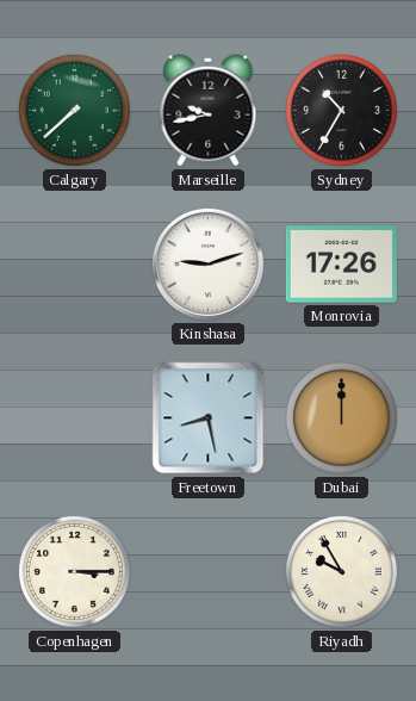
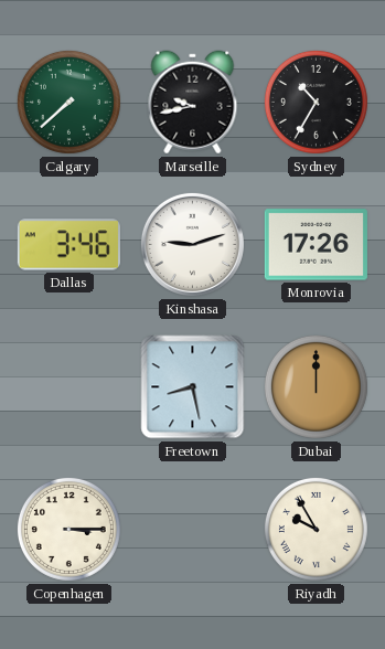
Dallas: none -> 3:46
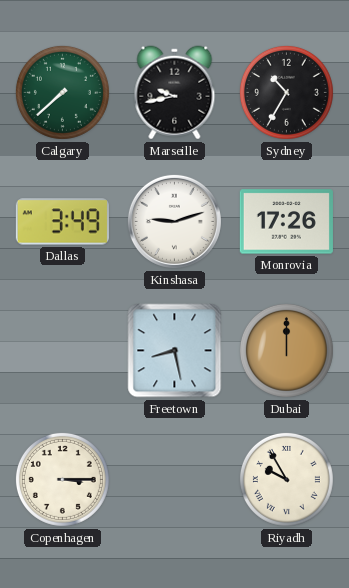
Dallas: 3:46 -> 3:49
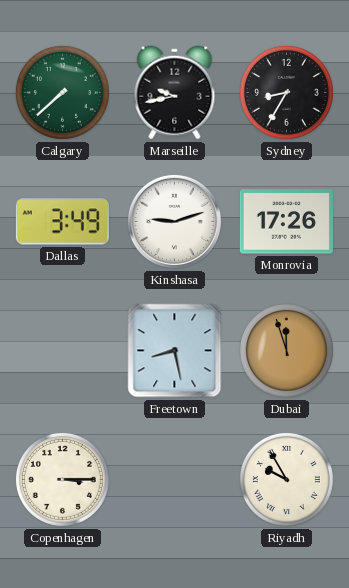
Sydney: 10:35 -> 8:35
Dubai: 12:00 -> 11:57
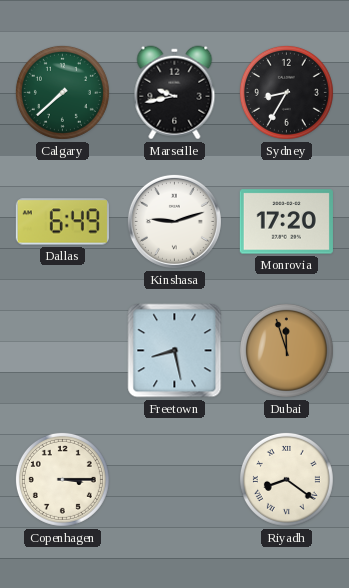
Dallas: 3:49 -> 6:49
Monrovia: 17:26 -> 17:20
Riyadh: 9:55 -> 8:21
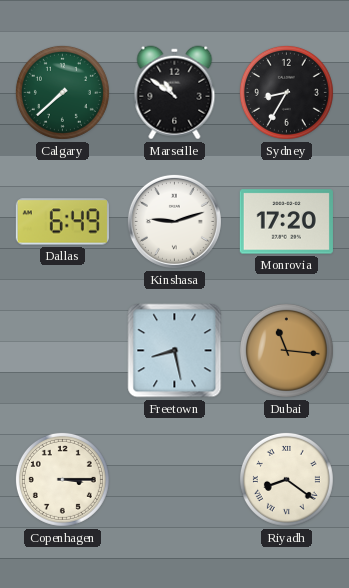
Marseille: 9:43 -> 10:51
Dubai: 11:57 -> 11:16
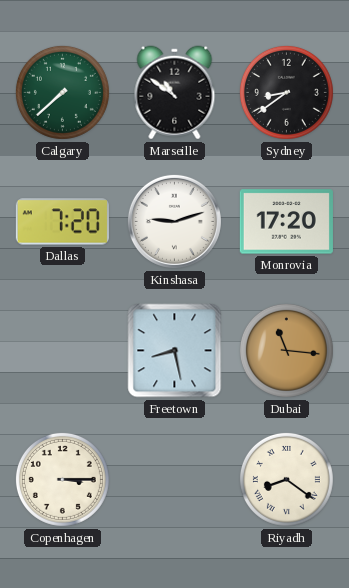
Sydney: 8:35 -> 8:39
Dallas: 6:49 -> 7:20
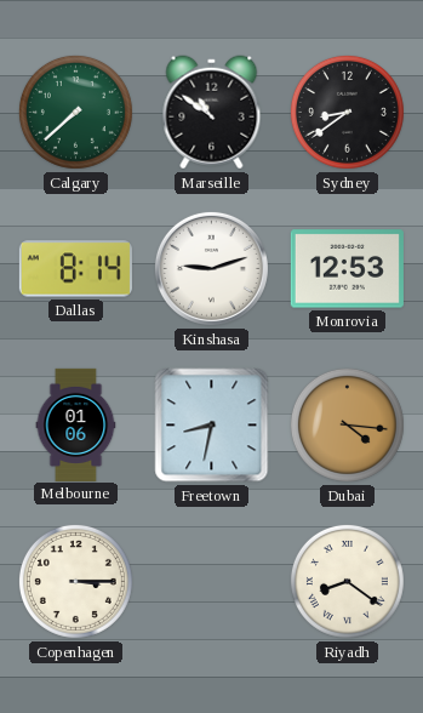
Dallas: 7:20 -> 8:14
Monrovia: 17:20 -> 12:53
Melbourne: none -> 01:06
Freetown: 8:28 -> 8:32
Dubai: 11:16 -> 4:16
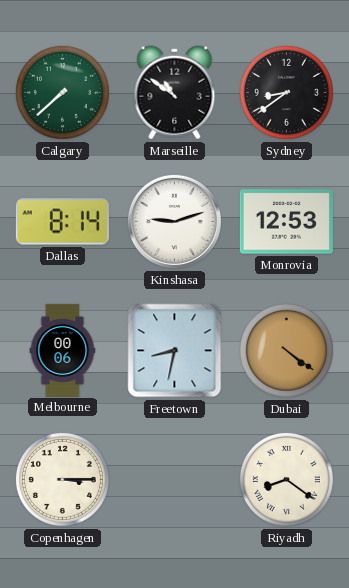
Melbourne: 01:06 -> 00:06
Dubai: 4:16 -> 4:21
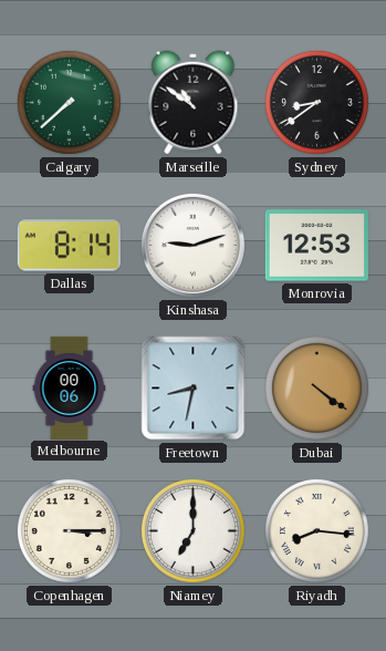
Niamey: none -> 7:00
Riyadh: 8:21 -> 8:16
